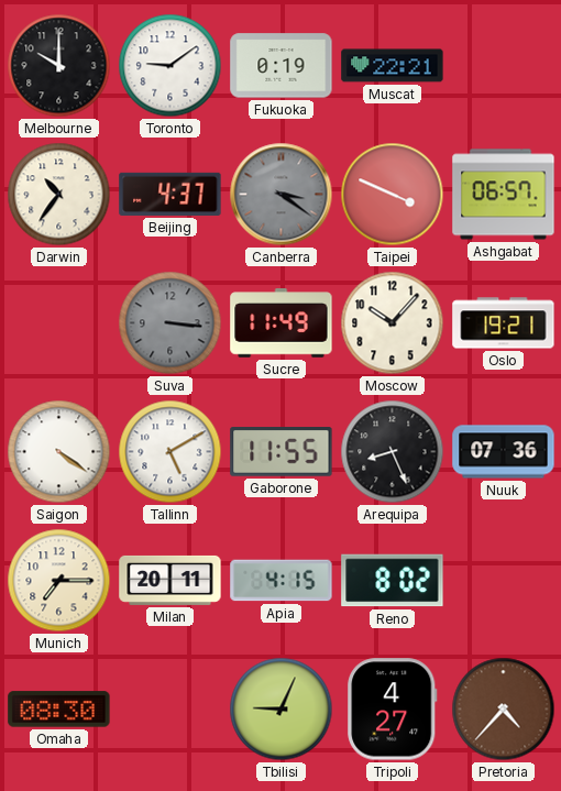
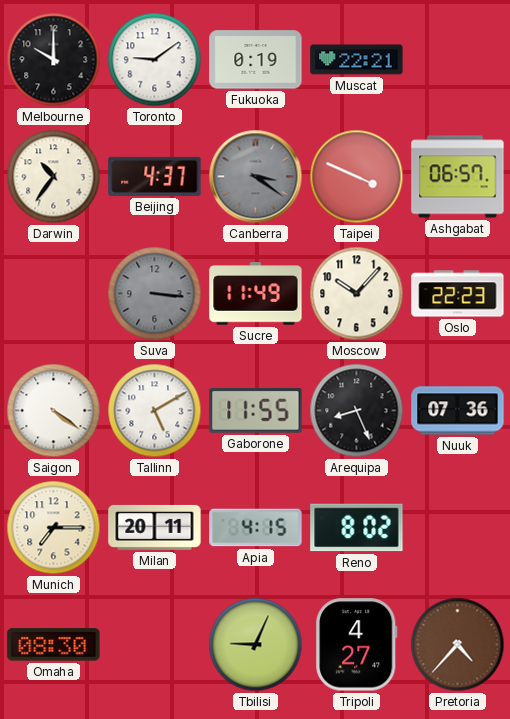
Oslo: 19:21 -> 22:23
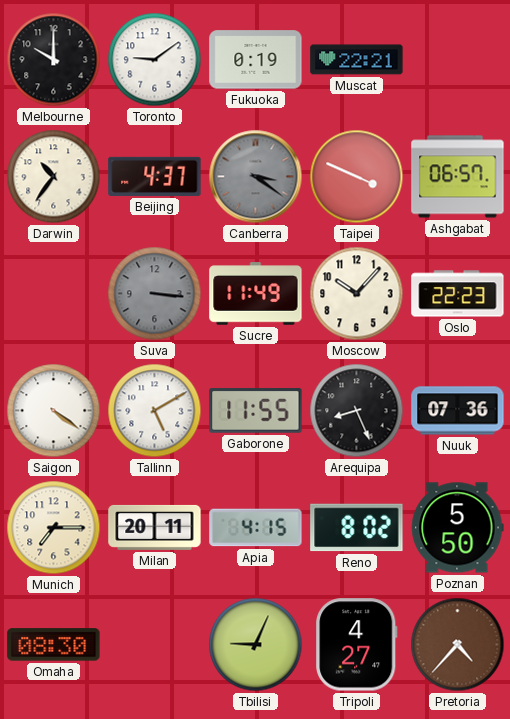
Poznan: none -> 5:50
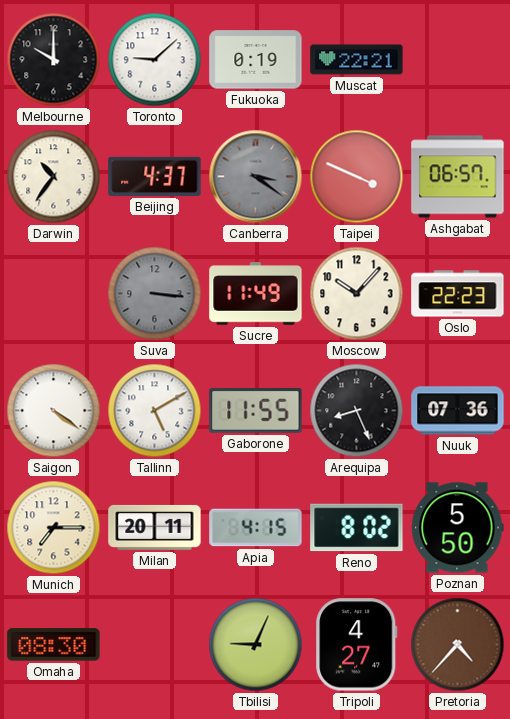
Toronto: 9:09 -> 9:08
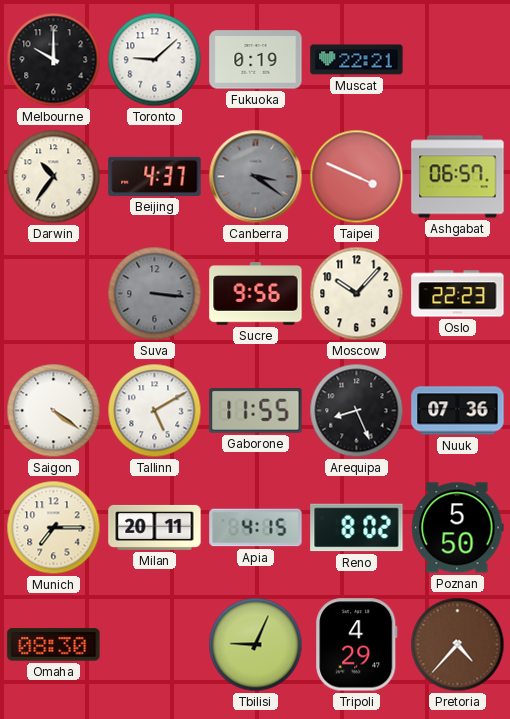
Sucre: 11:49 -> 9:56
Tripoli: 4:27 -> 4:29
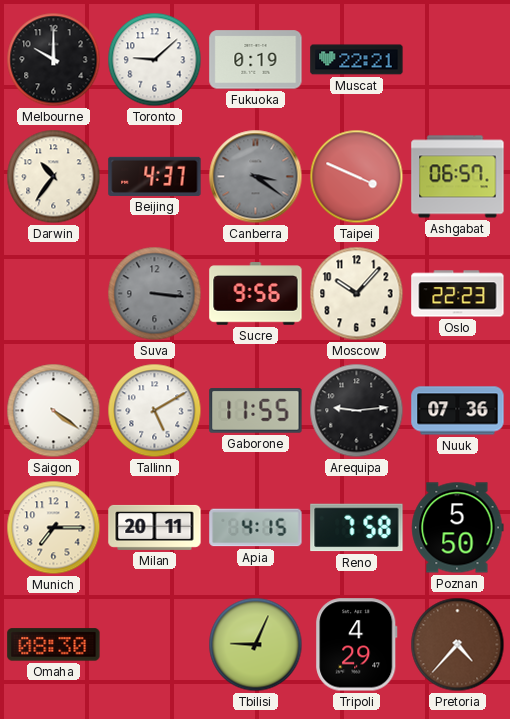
Arequipa: 8:26 -> 9:14
Reno: 8:02 -> 7:58
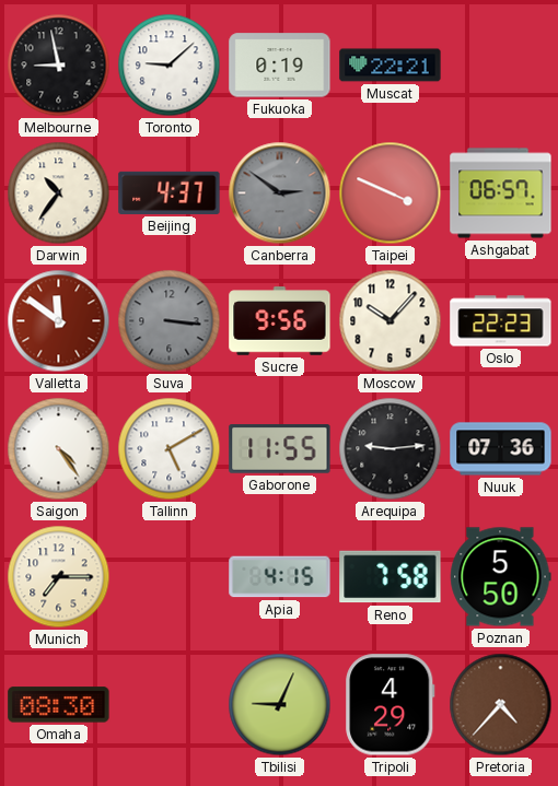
Melbourne: 10:00 -> 8:58
Canberra: 3:21 -> 2:51
Valletta: none -> 11:51
Saigon: 4:21 -> 4:24
Milan: 20:11 -> none
